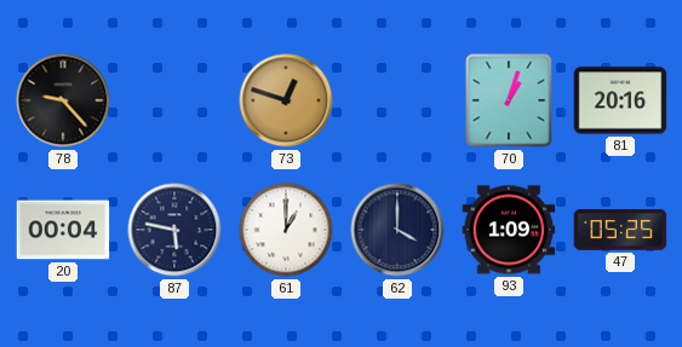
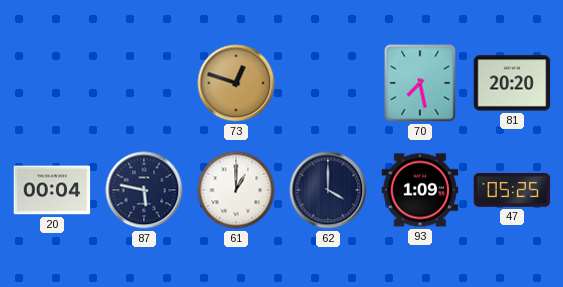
78: 9:23 -> none
70: 1:03 -> 7:28
81: 20:16 -> 20:20
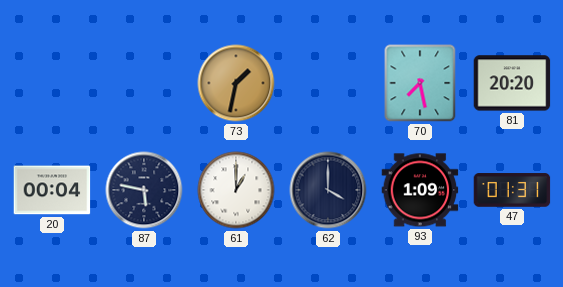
73: 12:48 -> 1:32
47: 05:25 -> 01:31
